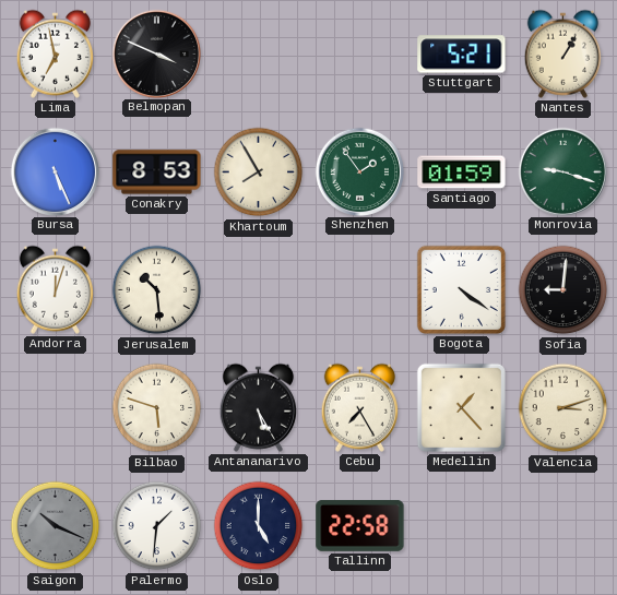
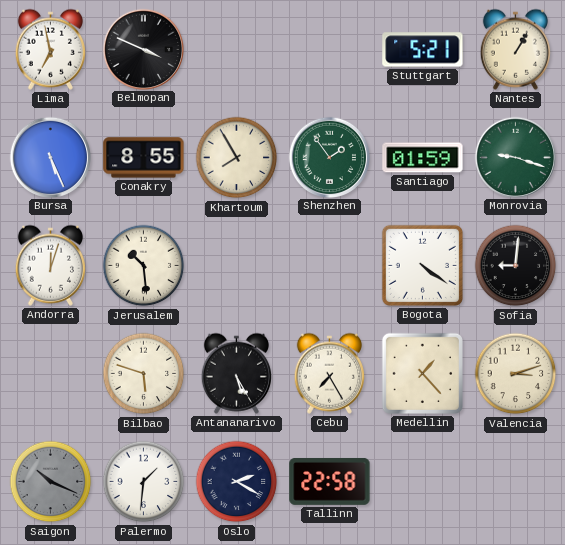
Conakry: 8:53 -> 8:55
Oslo: 5:00 -> 2:20
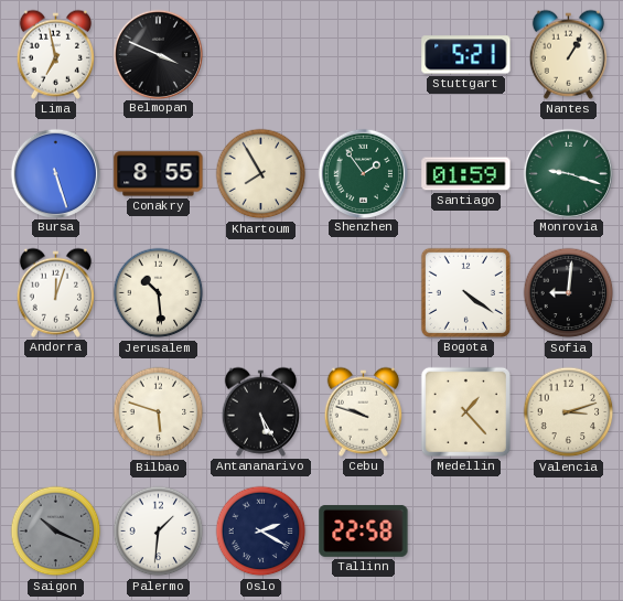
Bursa: 5:26 -> 5:27
Cebu: 7:25 -> 9:48
